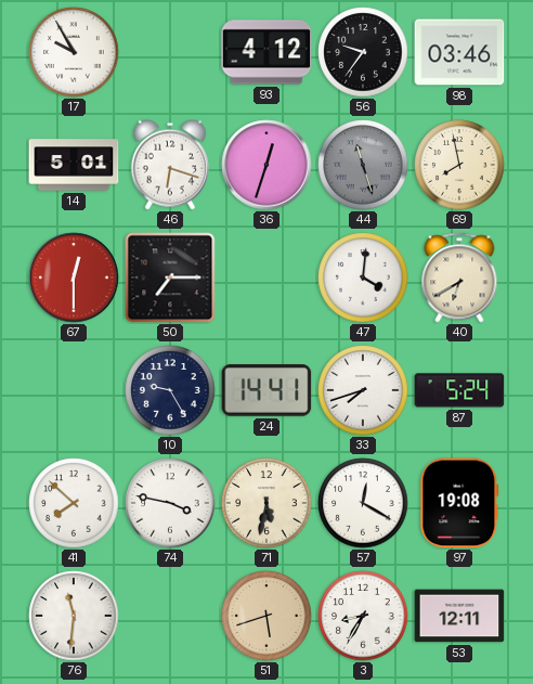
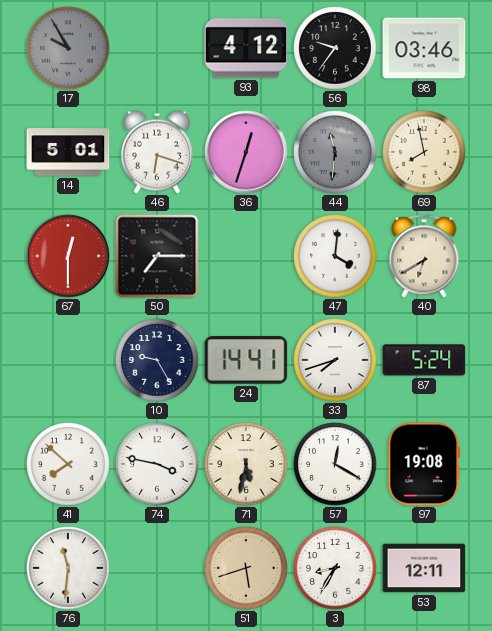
17 dial: white -> grey
44: 11:27 -> 11:31
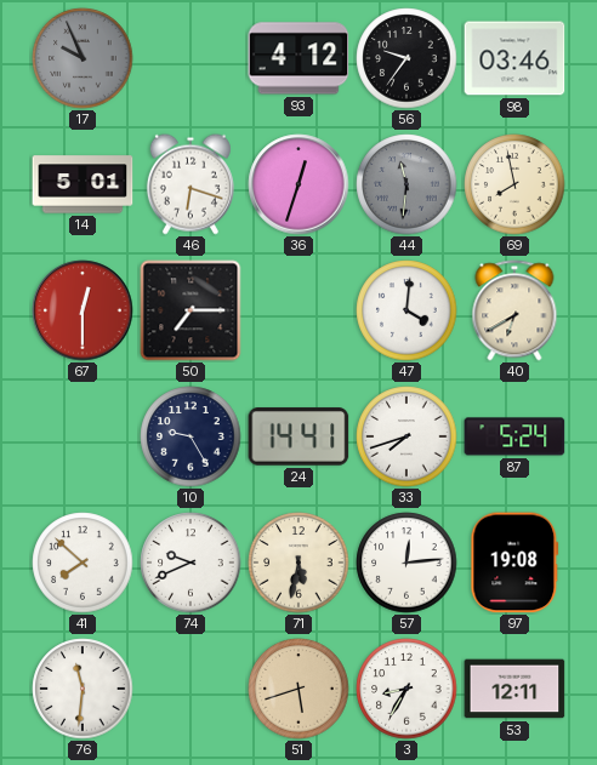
17: 9:55 -> 9:56
74: 3:47 -> 9:41
57: 12:20 -> 12:14
